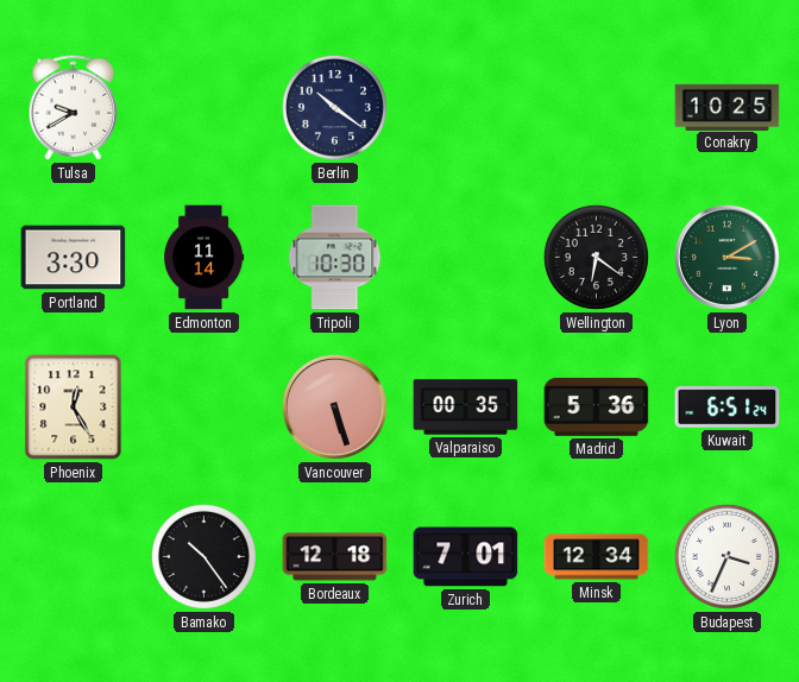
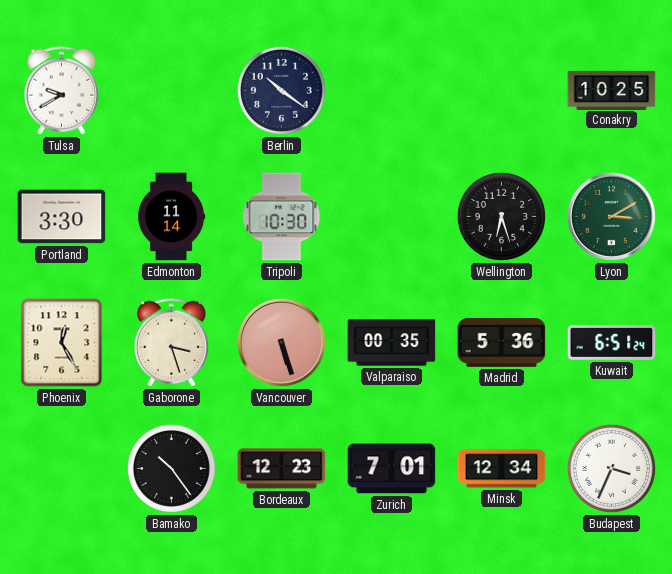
Wellington: 6:21 -> 6:27
Gaborone: none -> 3:27
Bordeaux: 12:18 -> 12:23
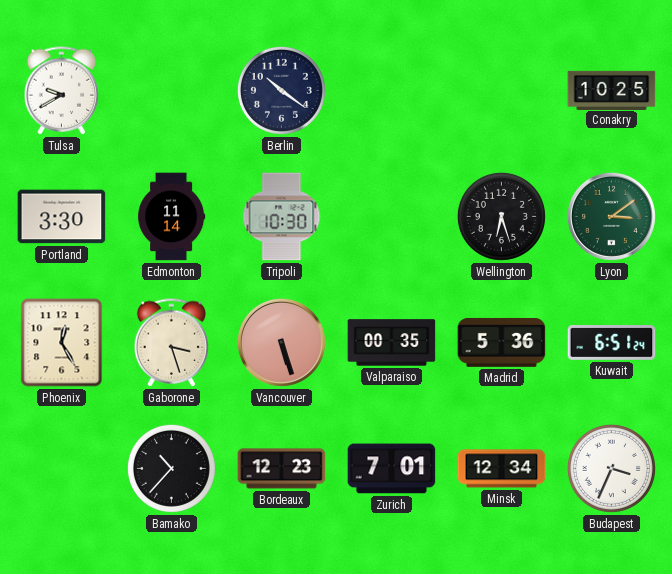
Lyon: 3:10 -> 3:09
Bamako: 10:24 -> 10:37
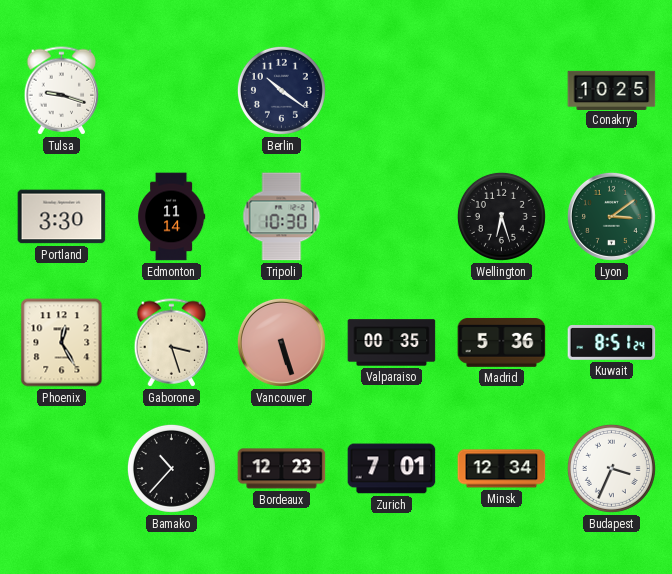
Tulsa: 9:40 -> 9:18
Kuwait: 6:51 -> 8:51
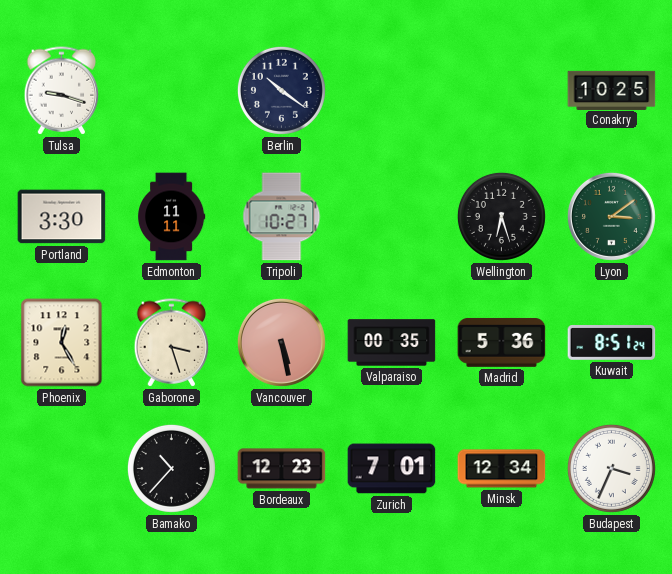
Edmonton: 11:14 -> 11:11
Tripoli: 10:30 -> 10:27
Vancouver: 5:27 -> 5:28
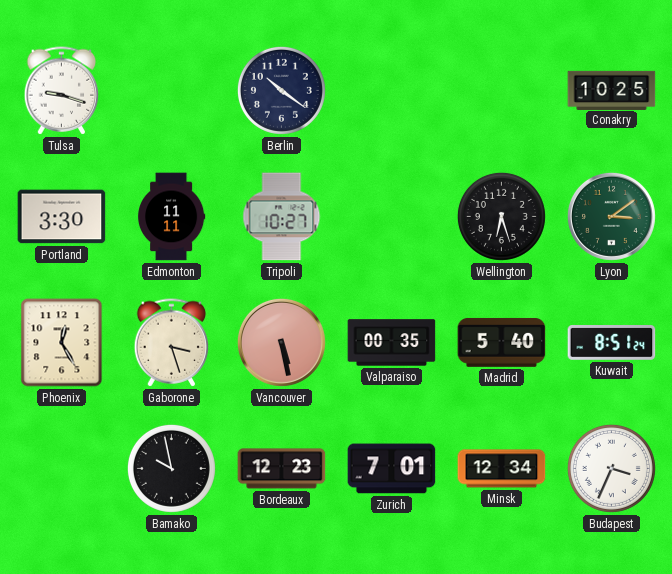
Madrid: 5:36 -> 5:40
Bamako: 10:37 -> 9:58
